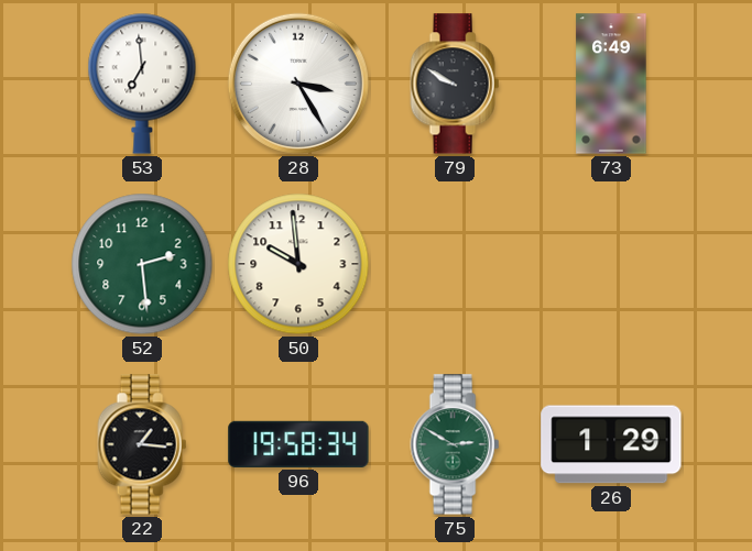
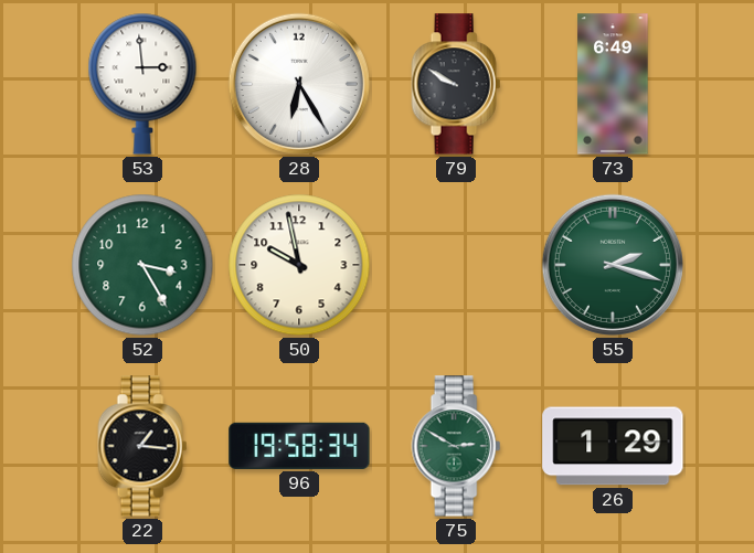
53: 6:59 -> 2:59
28: 3:25 -> 6:25
52: 2:29 -> 3:25
50: 9:59 -> 9:58
55: none -> 2:18
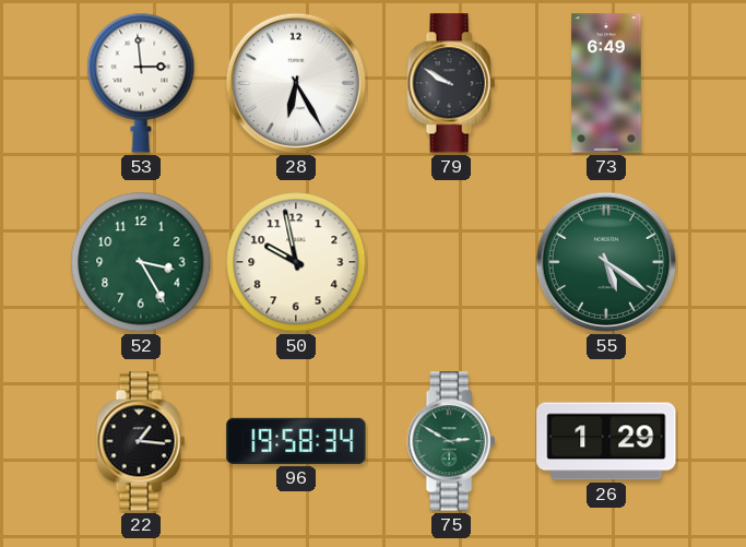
55: 2:18 -> 5:21
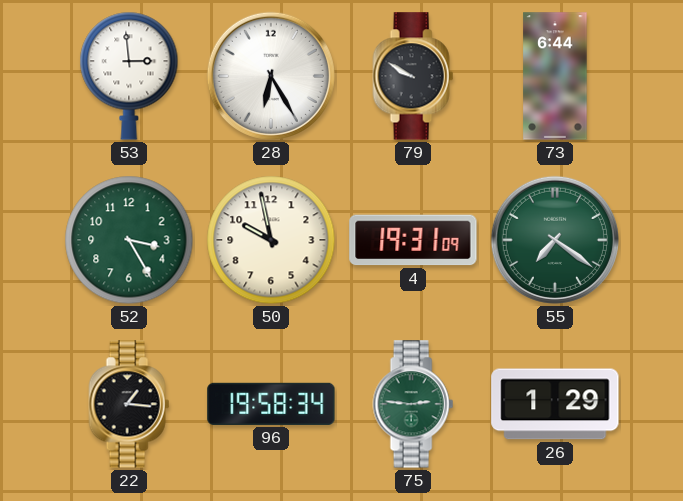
73: 6:49 -> 6:44
4: none -> 19:31
55: 5:21 -> 7:21
75: 2:50 -> 2:46
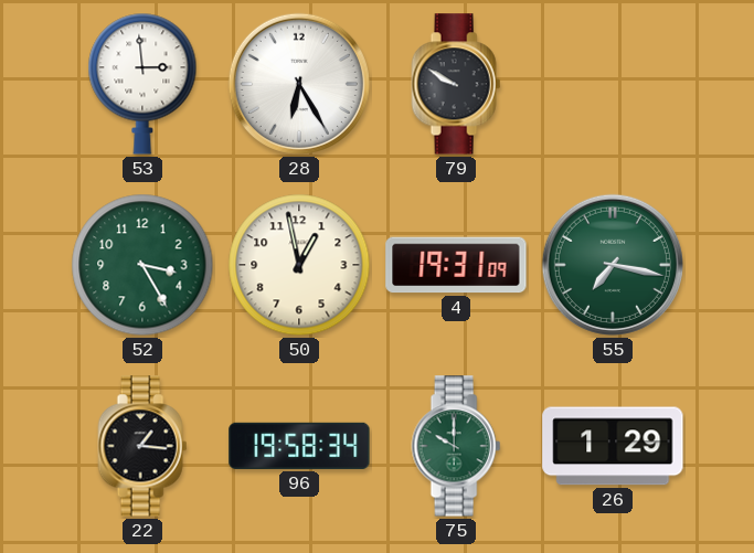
73: 6:44 -> none
50: 9:58 -> 12:58
55: 7:21 -> 7:17
75: 2:46 -> 10:00
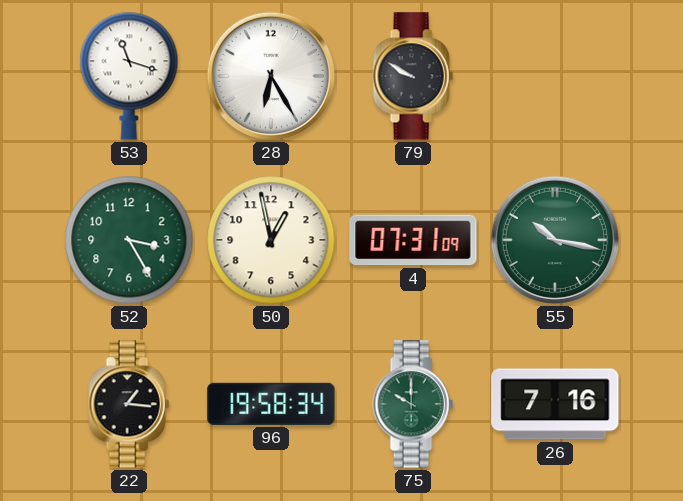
53: 2:59 -> 11:18
4: 19:31 -> 07:31
55: 7:17 -> 10:17
26: 1:29 -> 7:16
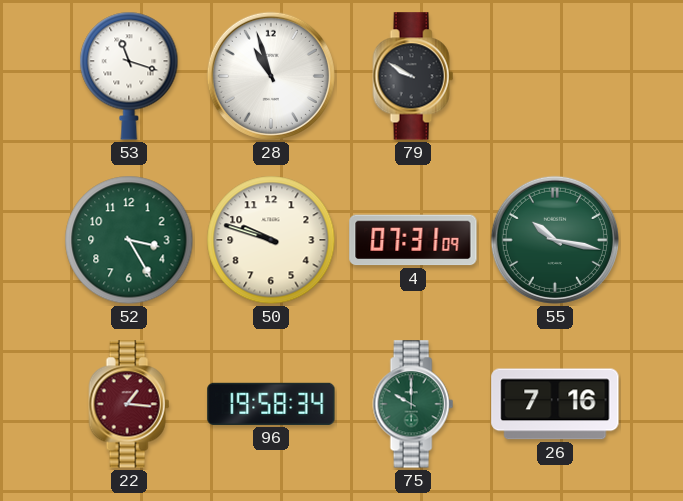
28: 6:25 -> 10:57
50: 12:58 -> 9:48
22 dial: black -> burgundy
